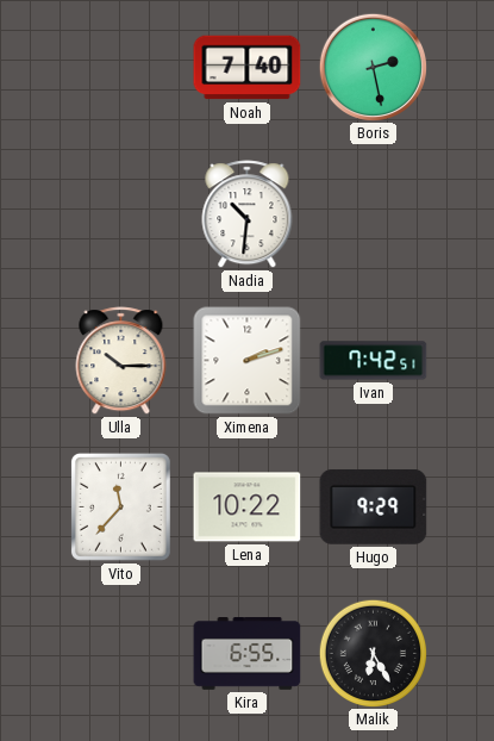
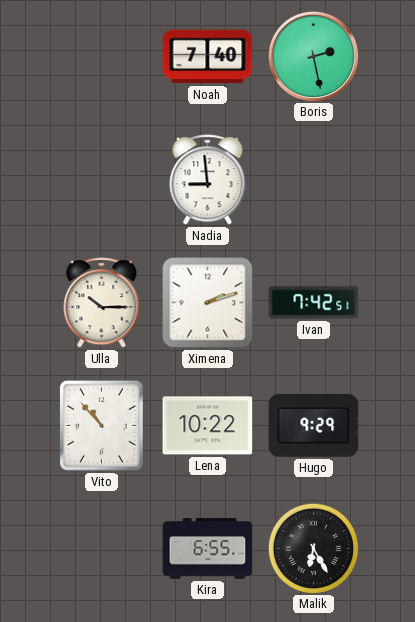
Nadia: 10:31 -> 8:59
Vito: 11:37 -> 10:53
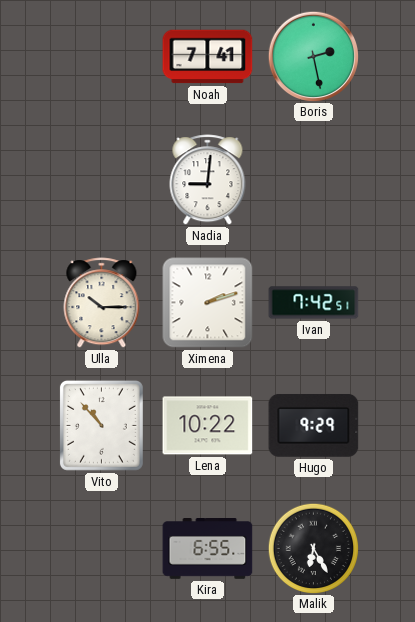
Noah: 7:40 -> 7:41
Nadia: 8:59 -> 9:01
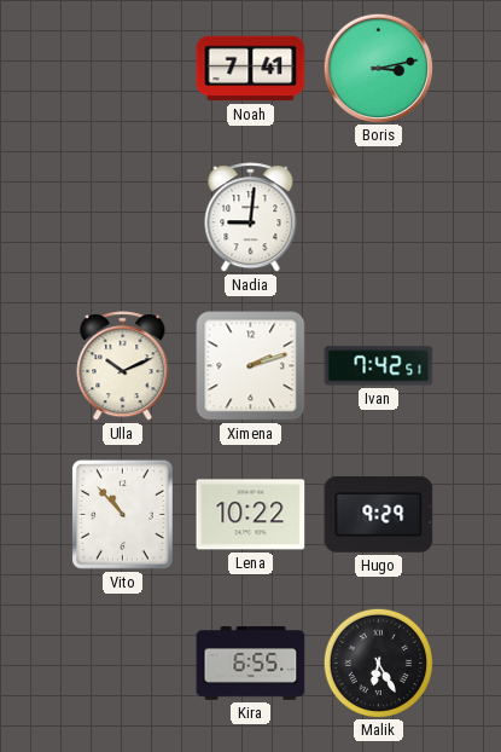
Boris: 2:28 -> 3:13
Ulla: 10:15 -> 10:11
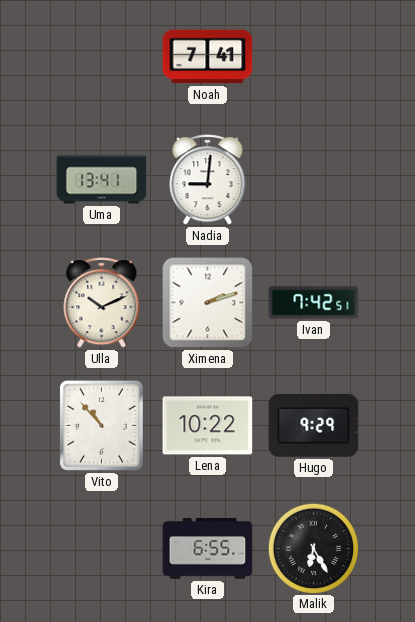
Boris: 3:13 -> none
Uma: none -> 13:41
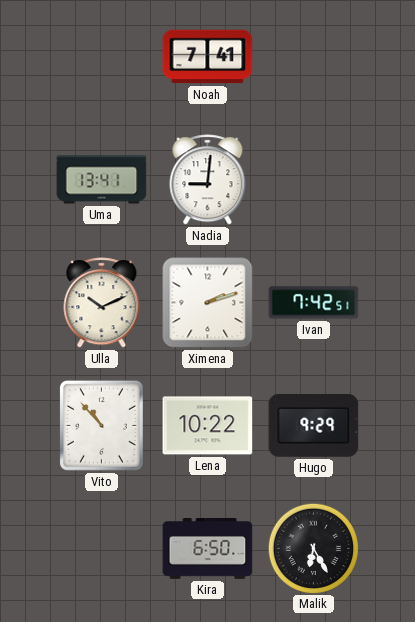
Kira: 6:55 -> 6:50
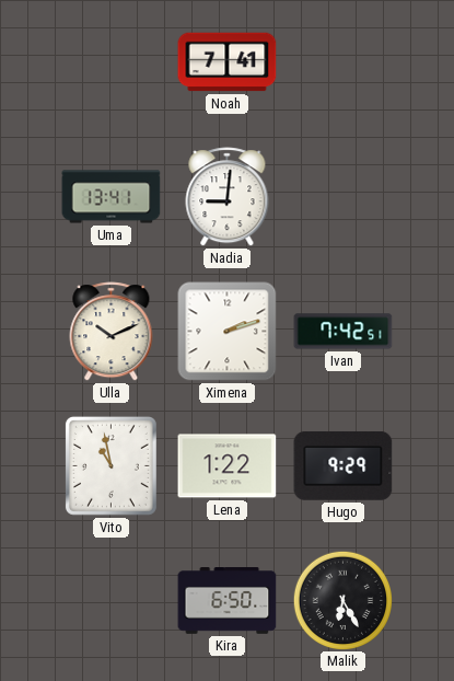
Vito: 10:53 -> 10:58
Lena: 10:22 -> 1:22
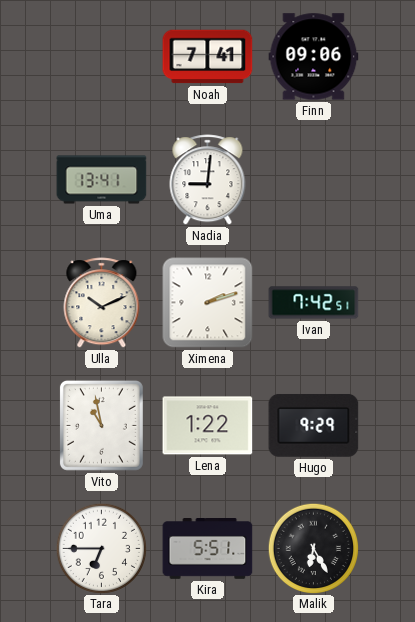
Finn: none -> 09:06
Tara: none -> 6:45
Kira: 6:50 -> 5:51
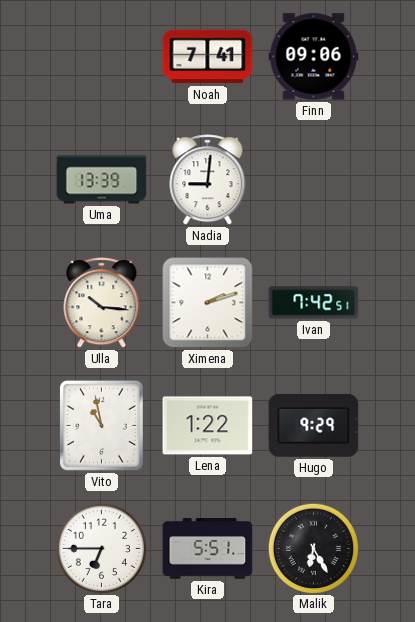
Uma: 13:41 -> 13:39
Ulla: 10:11 -> 10:16
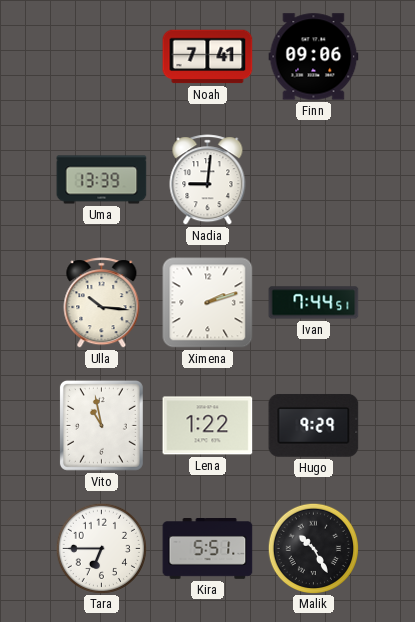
Ivan: 7:42 -> 7:44
Malik: 6:25 -> 10:25
